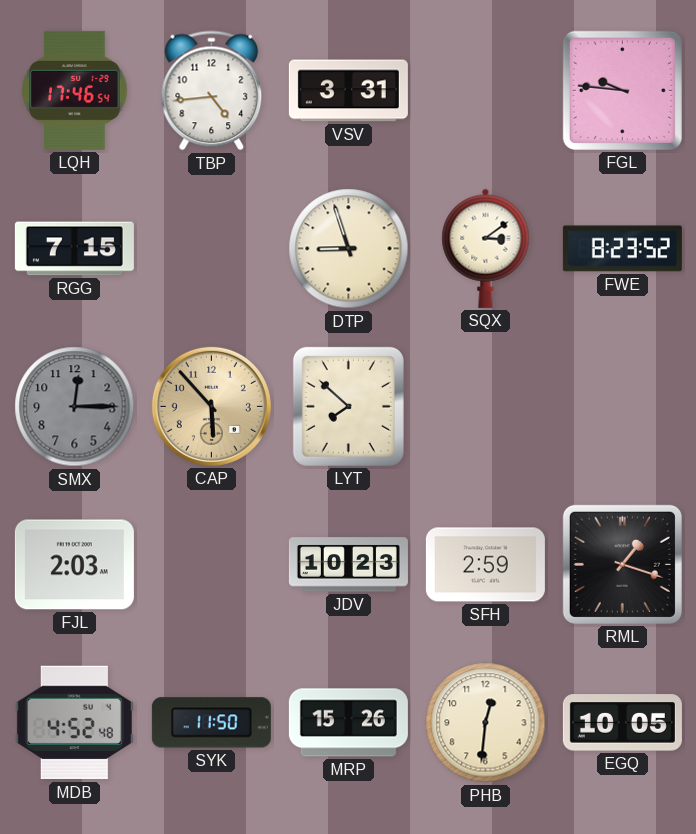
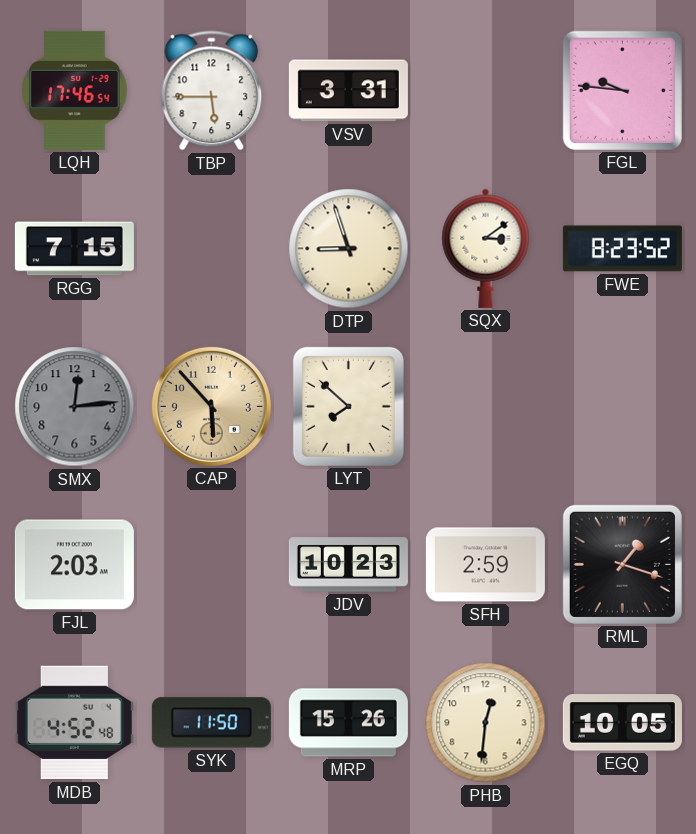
TBP: 4:44 -> 5:45
SMX: 12:15 -> 12:14
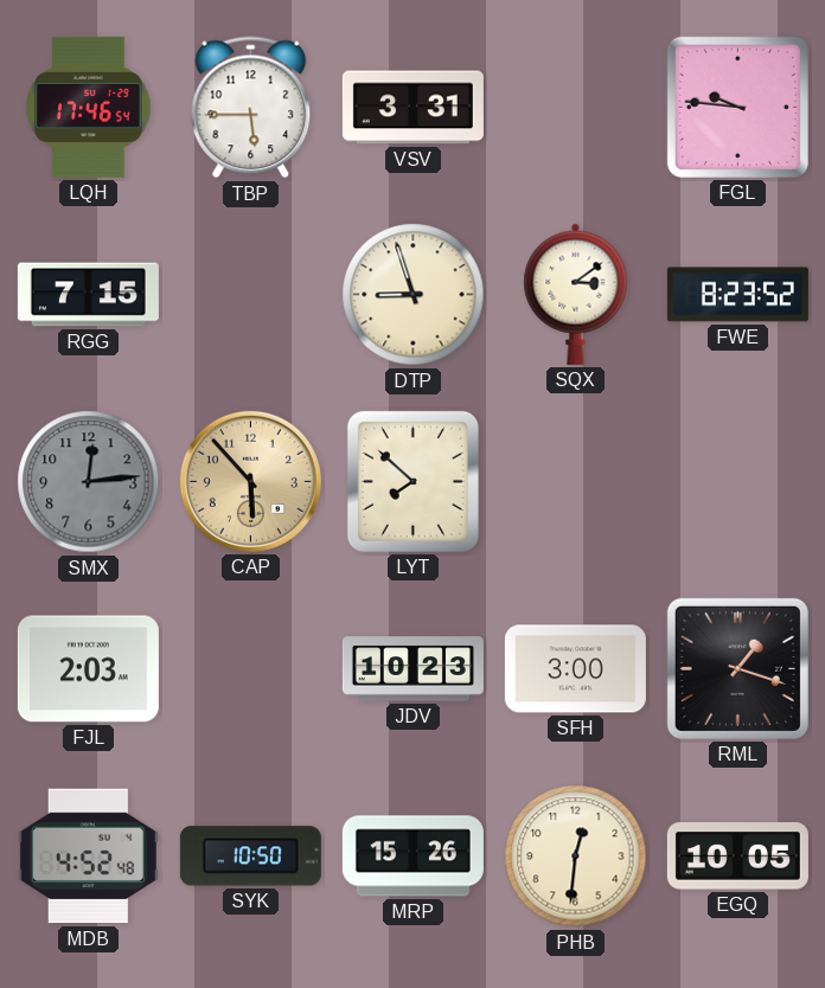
SFH: 2:59 -> 3:00
SYK: 11:50 -> 10:50
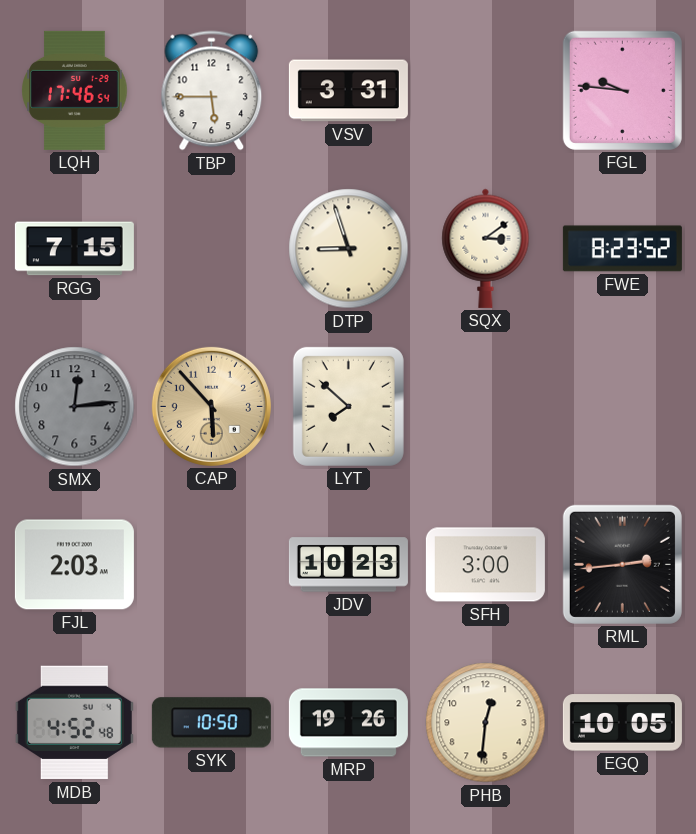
RML: 1:18 -> 2:44
MRP: 15:26 -> 19:26
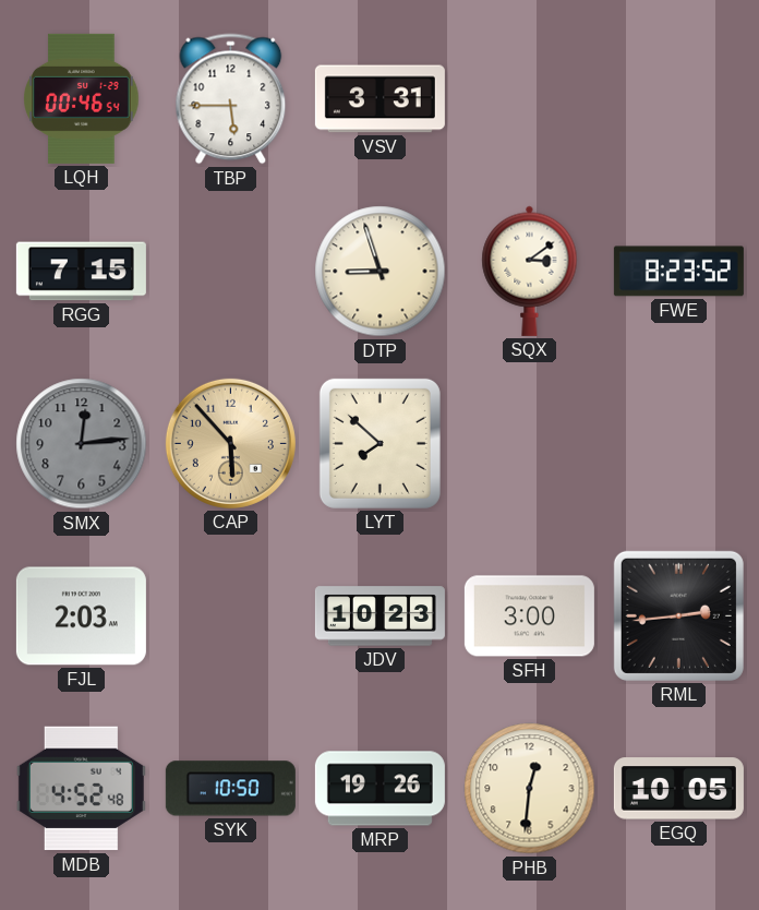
LQH: 17:46 -> 00:46
FGL: 9:46 -> none
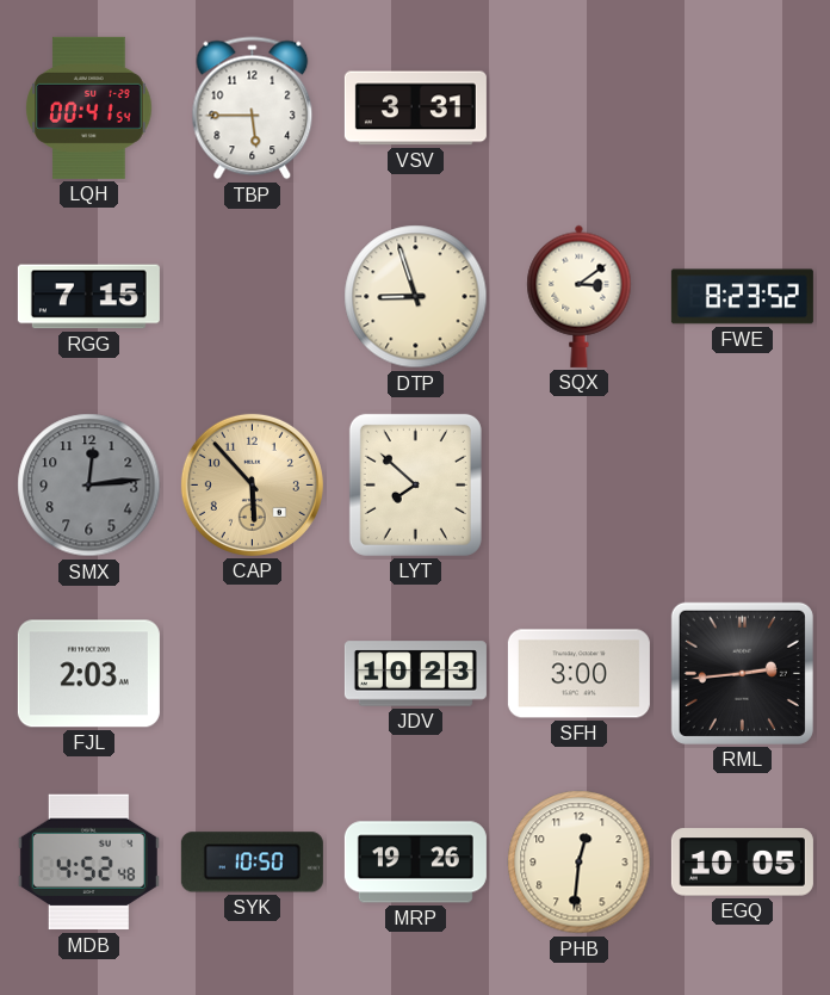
LQH: 00:46 -> 00:41
